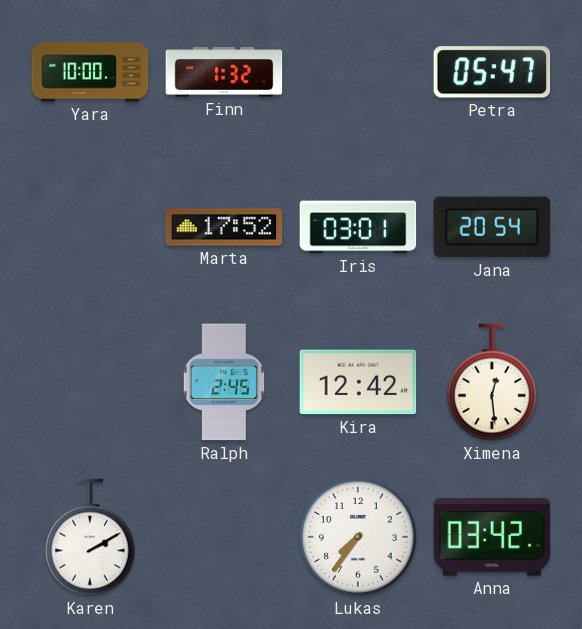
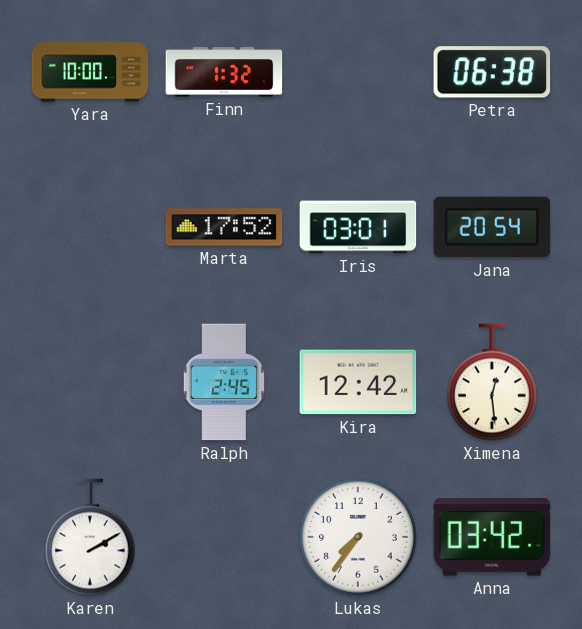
Petra: 05:47 -> 06:38
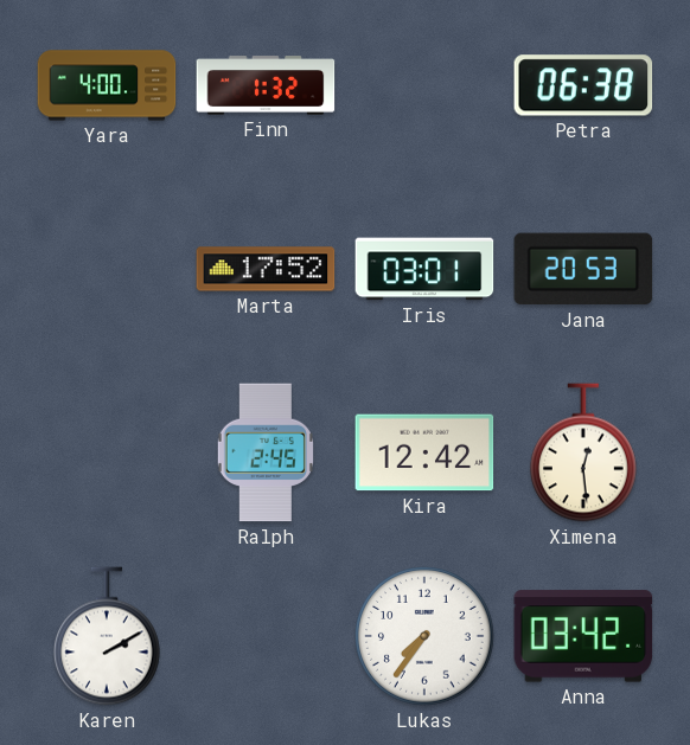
Yara: 10:00 -> 4:00
Jana: 20:54 -> 20:53
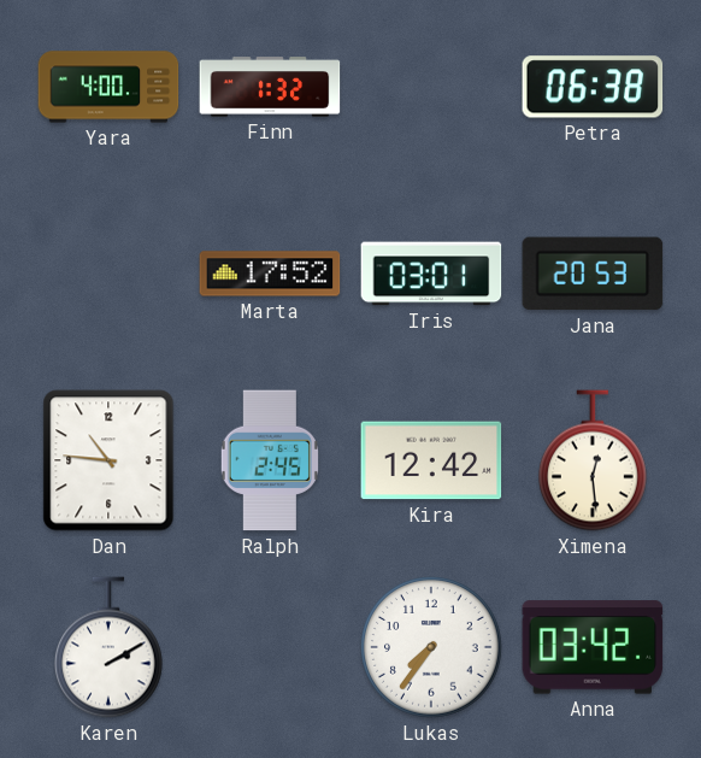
Dan: none -> 10:46
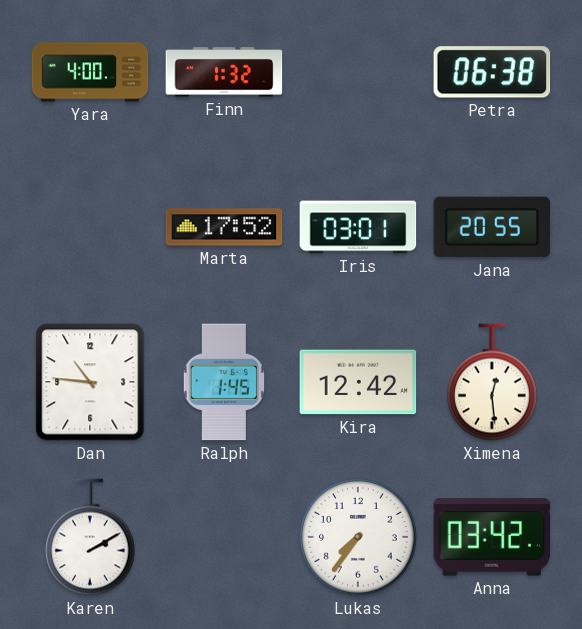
Jana: 20:53 -> 20:55
Ralph: 2:45 -> 1:45
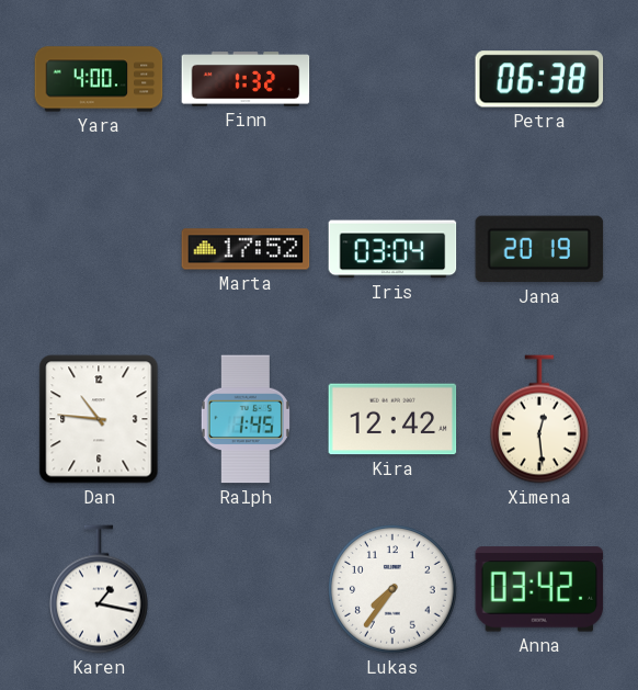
Iris: 03:01 -> 03:04
Jana: 20:55 -> 20:19
Karen: 2:10 -> 1:17
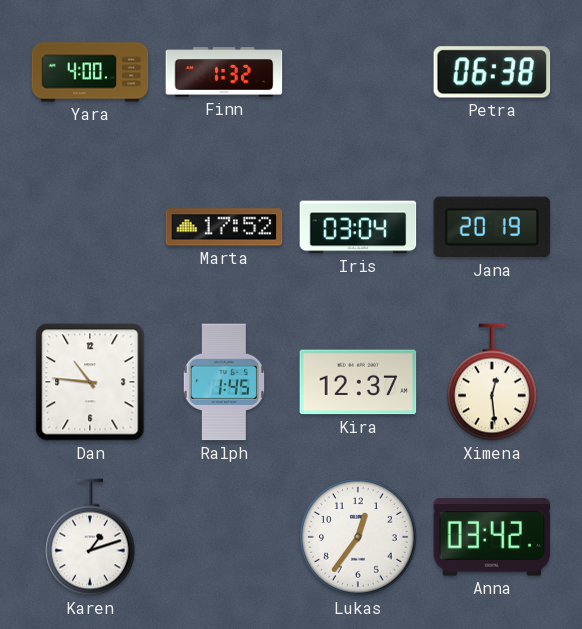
Kira: 12:42 -> 12:37
Karen: 1:17 -> 1:12
Lukas: 7:36 -> 12:36
